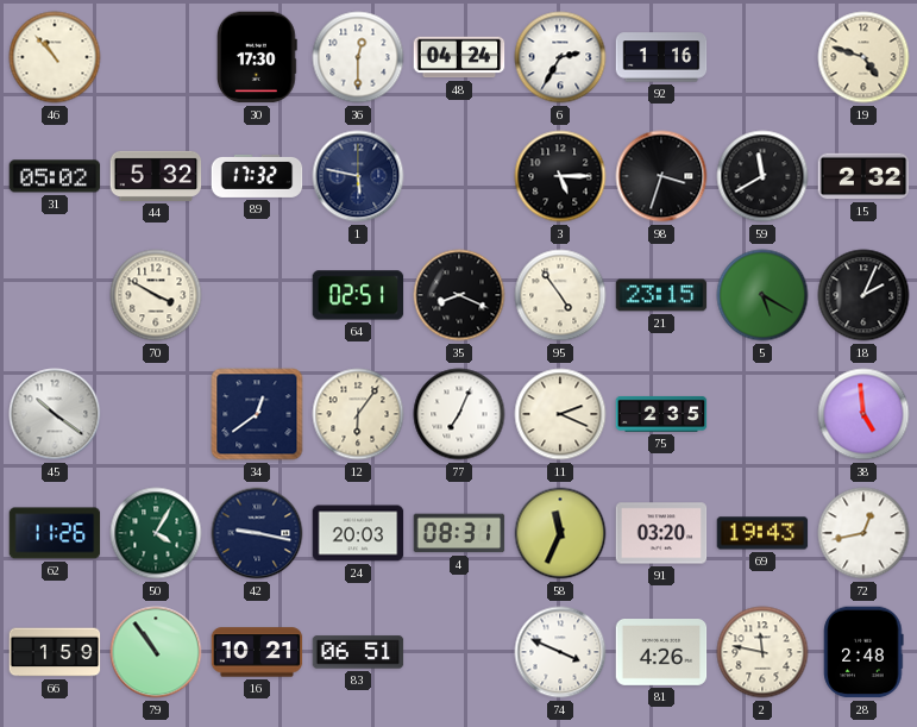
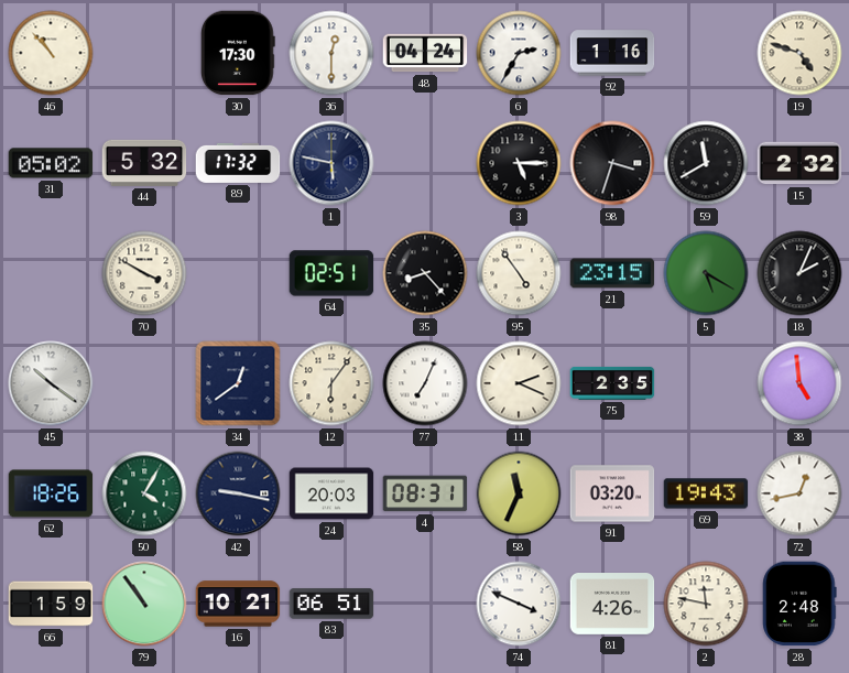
35: 8:19 -> 8:23
62: 11:26 -> 18:26
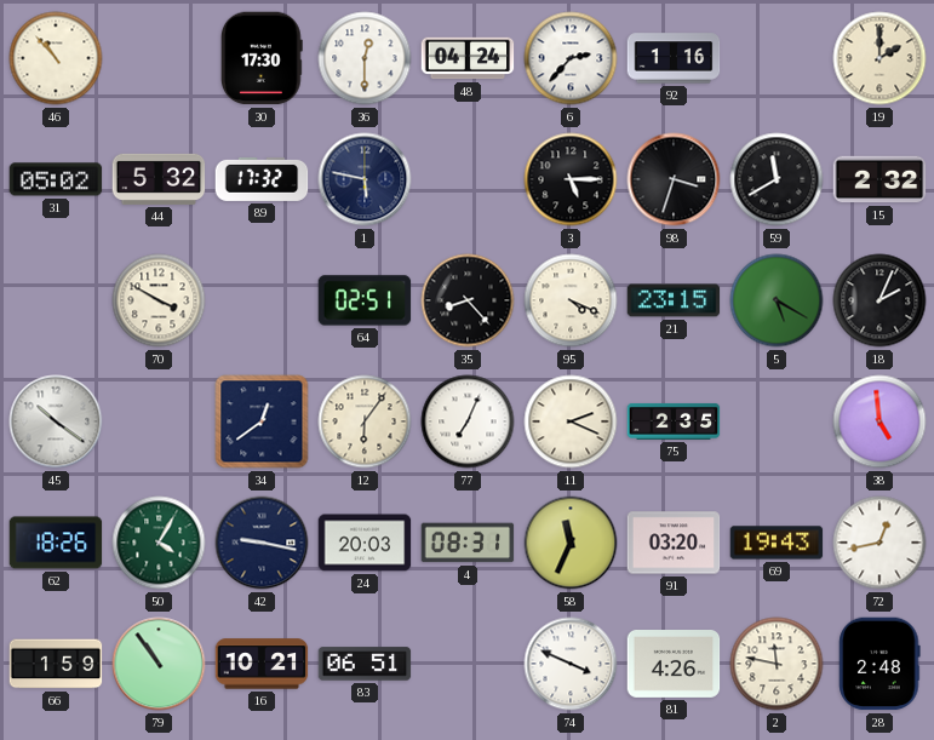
6: 2:35 -> 2:37
19: 4:48 -> 2:00
95: 4:54 -> 4:19
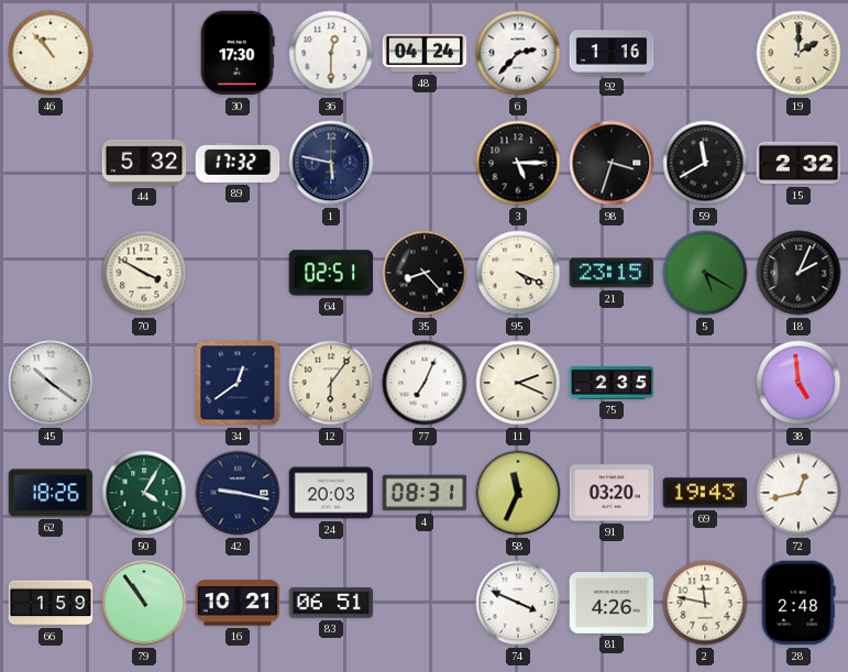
31: 05:02 -> none
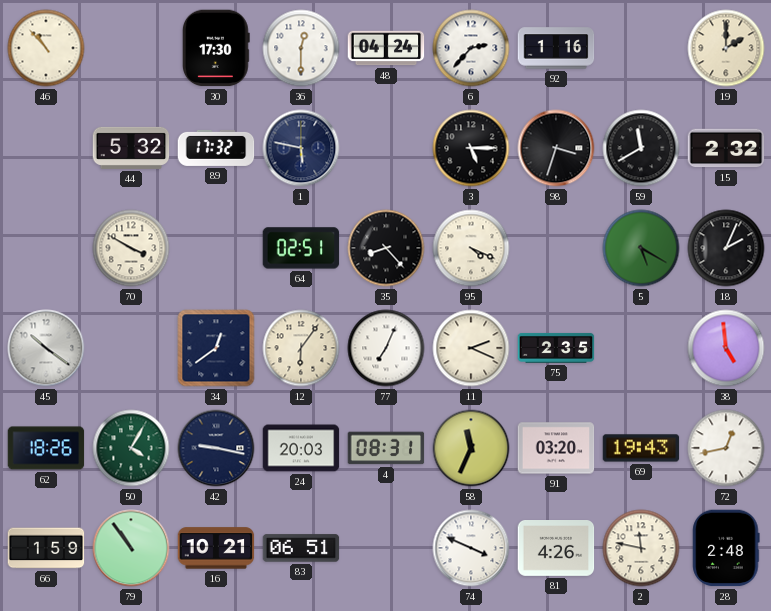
21: 23:15 -> none
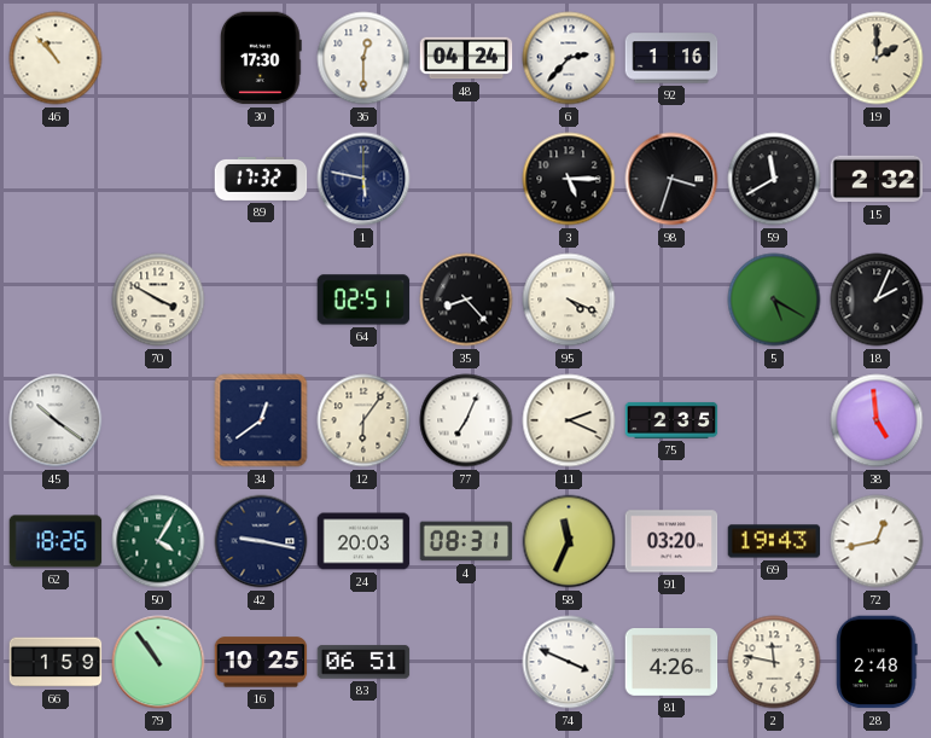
44: 5:32 -> none
16: 10:21 -> 10:25
